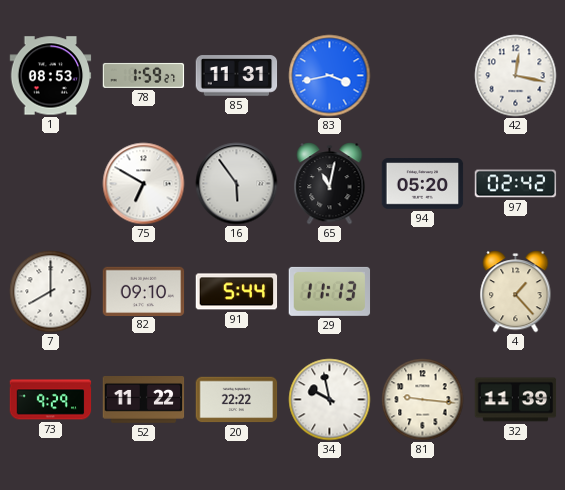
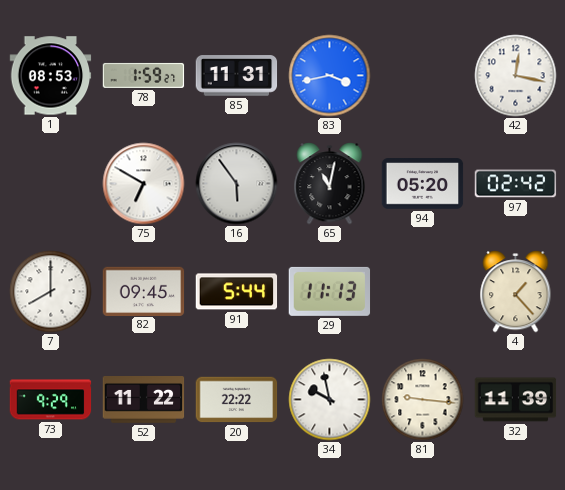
82: 09:10 -> 09:45
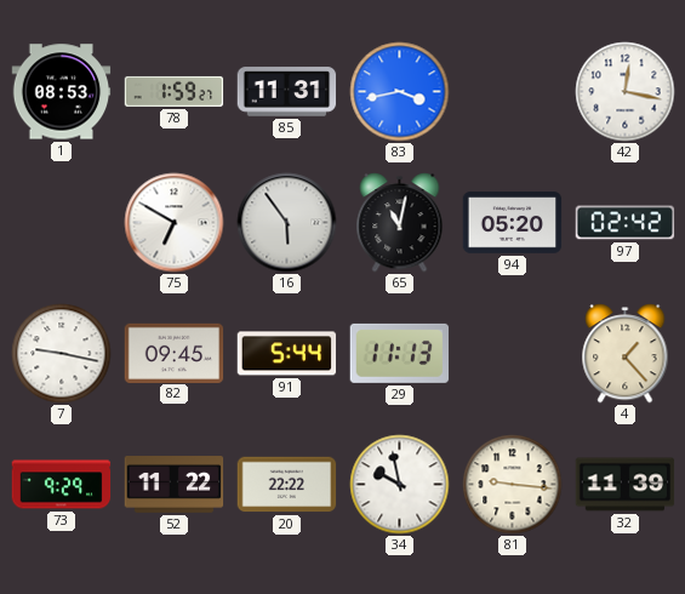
7: 8:00 -> 9:17
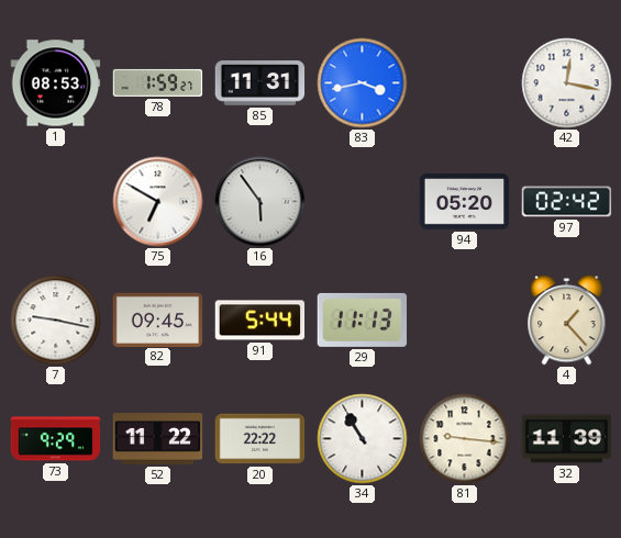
65: 11:02 -> none
34: 9:58 -> 10:55
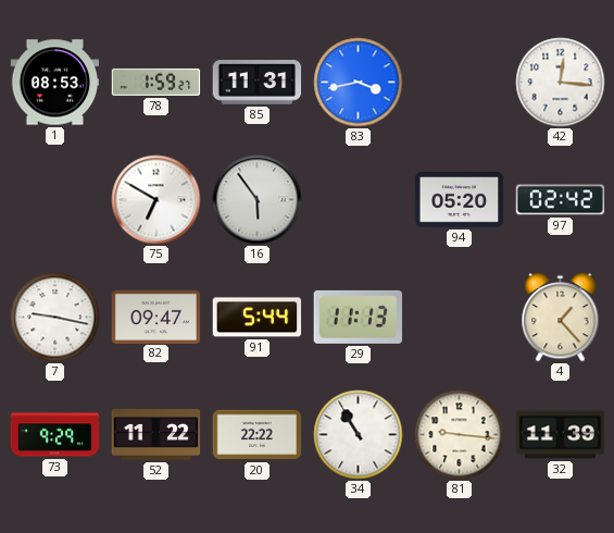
42: 12:17 -> 12:16
82: 09:45 -> 09:47
